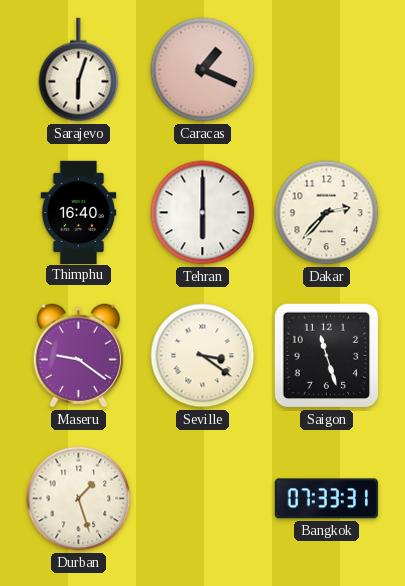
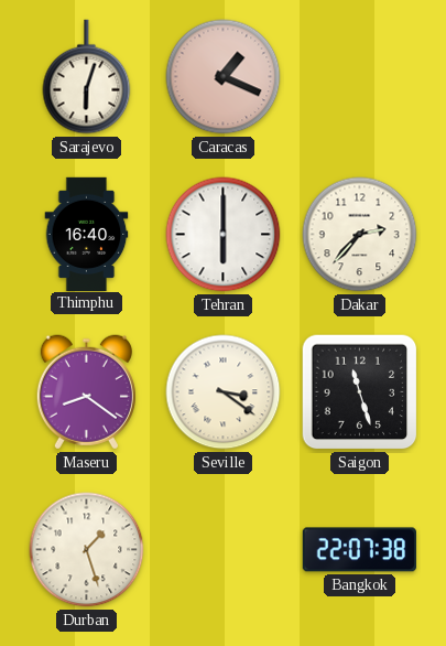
Maseru: 9:21 -> 8:21
Bangkok: 07:33 -> 22:07
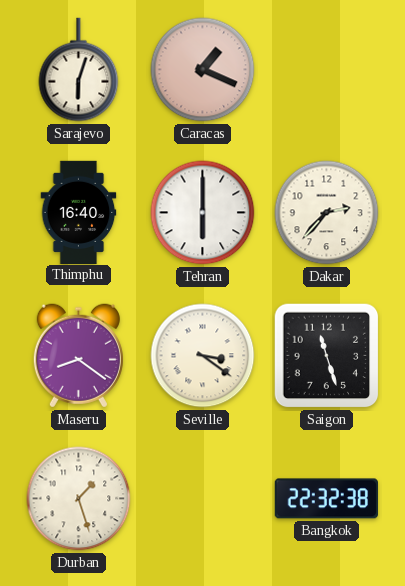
Bangkok: 22:07 -> 22:32
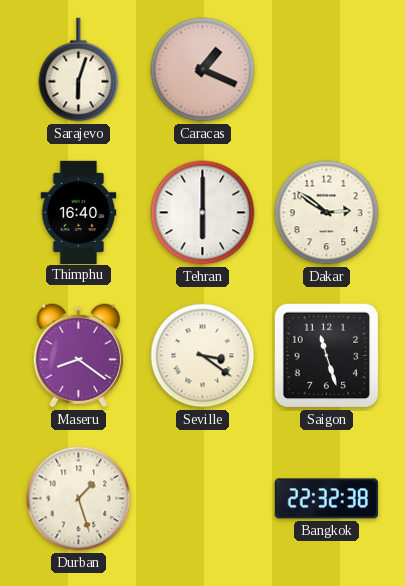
Dakar: 2:37 -> 2:51
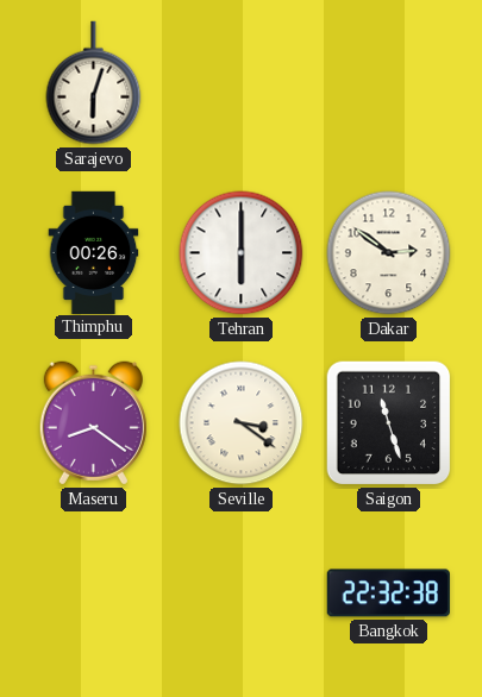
Caracas: 1:19 -> none
Thimphu: 16:40 -> 00:26
Durban: 1:27 -> none
